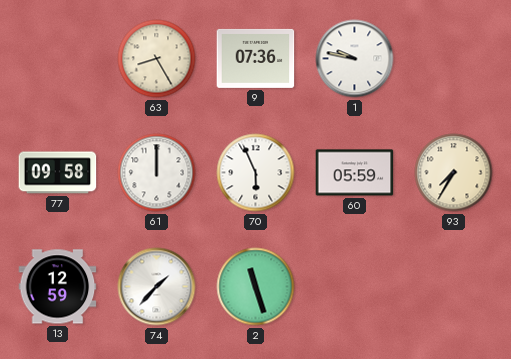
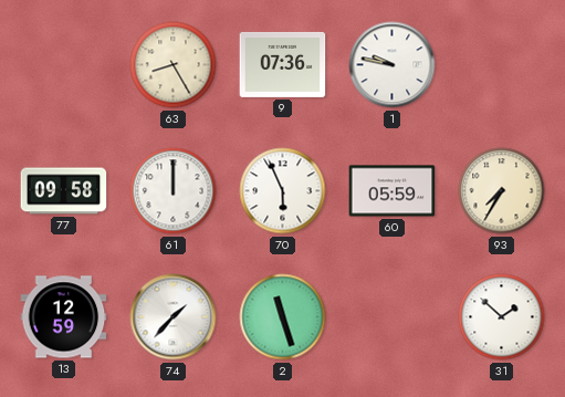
31: none -> 1:52
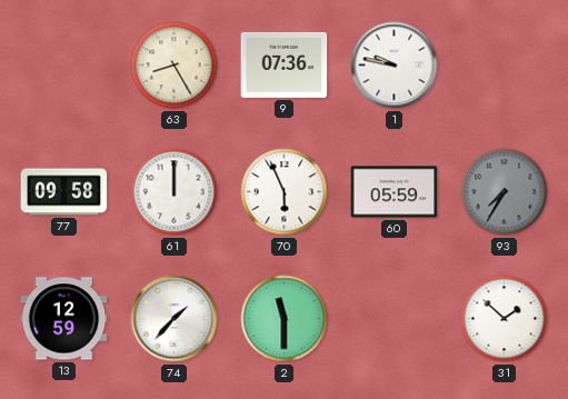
93 dial: cream -> grey
2: 11:27 -> 11:30
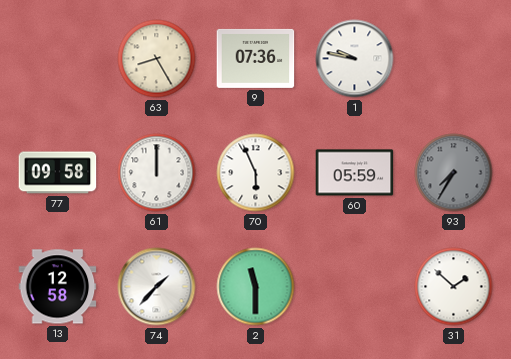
13: 12:59 -> 12:58
